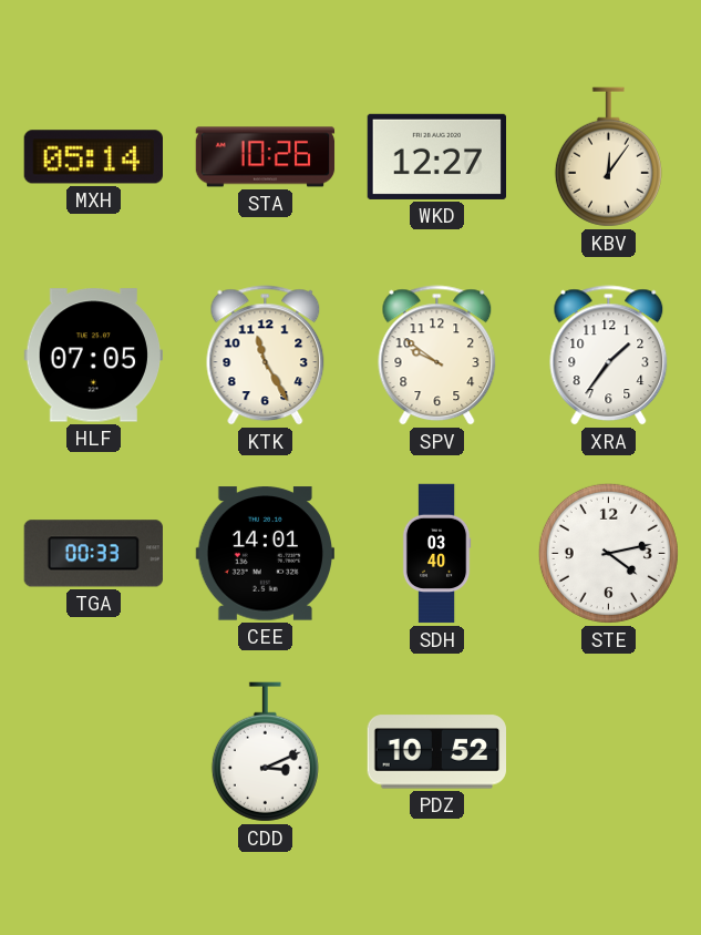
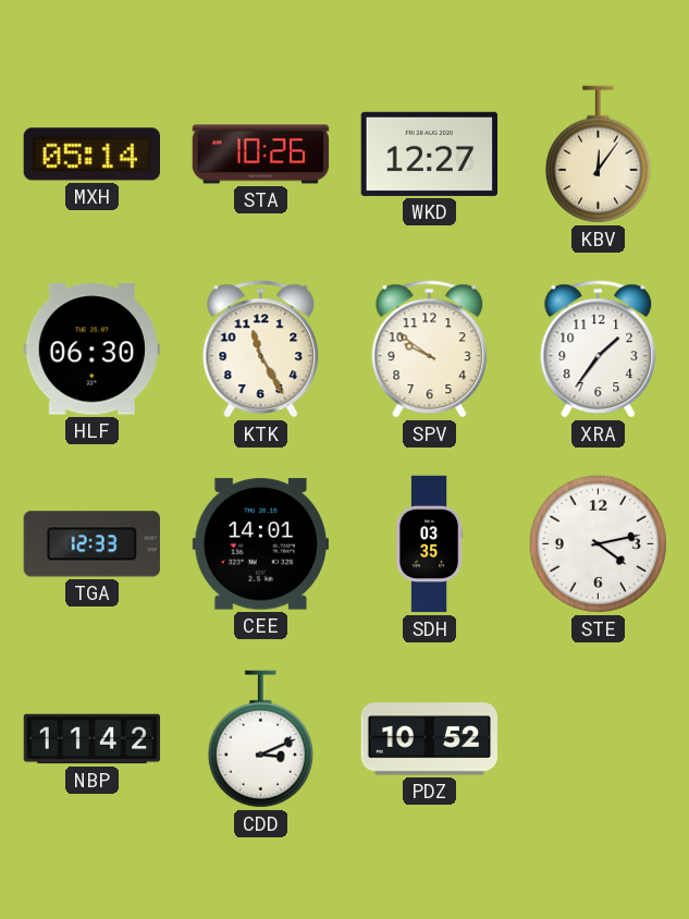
HLF: 07:05 -> 06:30
TGA: 00:33 -> 12:33
SDH: 03:40 -> 03:35
NBP: none -> 11:42
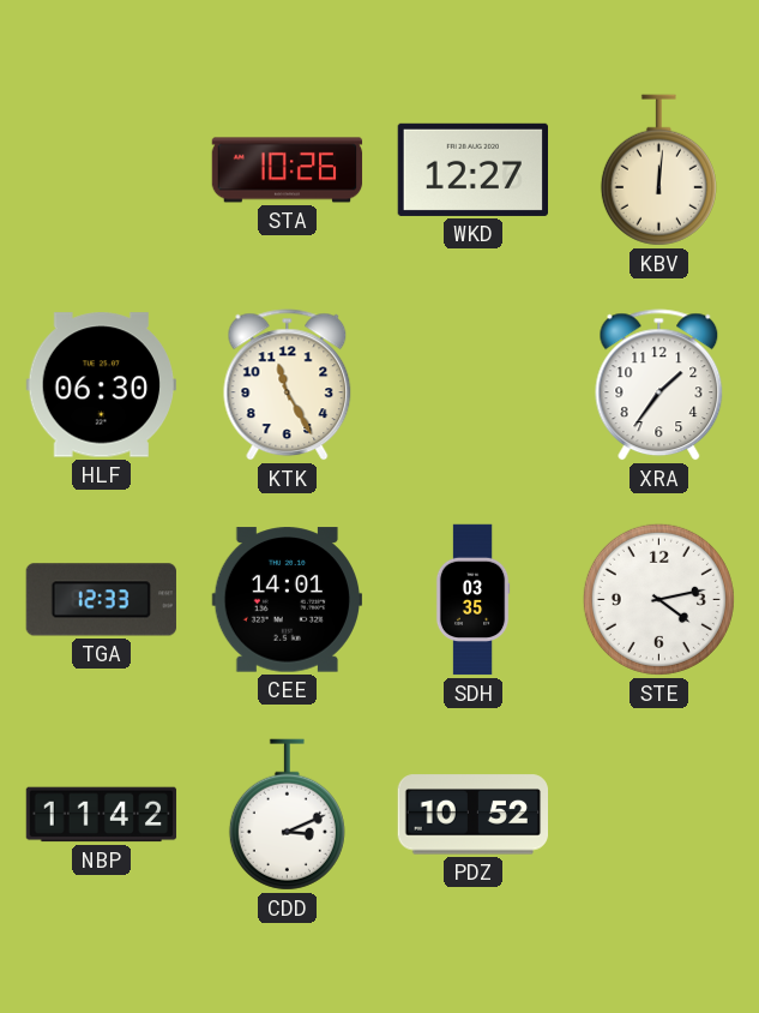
MXH: 05:14 -> none
KBV: 12:06 -> 12:01
SPV: 9:51 -> none
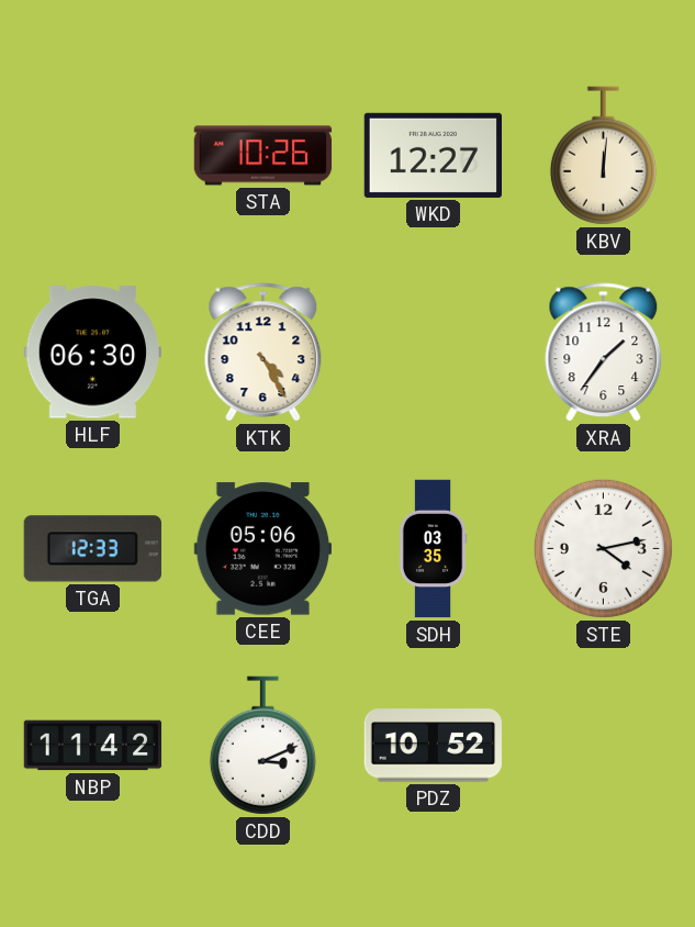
KTK: 11:25 -> 4:25
CEE: 14:01 -> 05:06
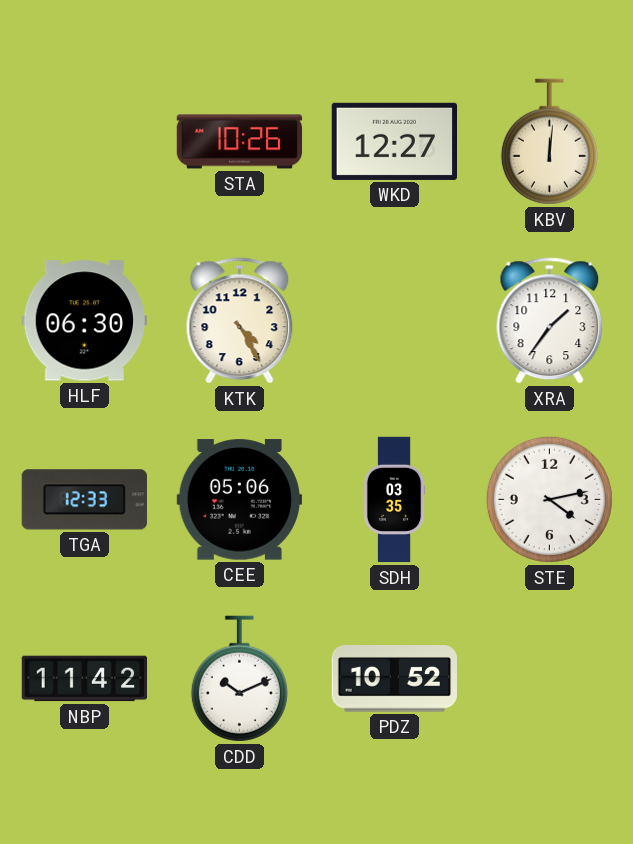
CDD: 3:11 -> 10:11
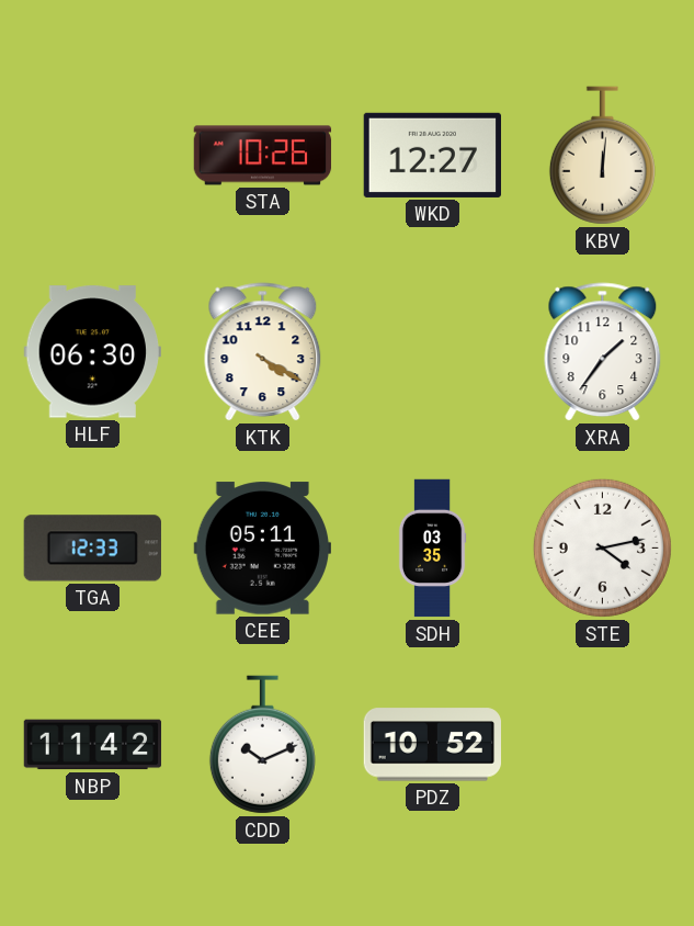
KTK: 4:25 -> 4:20
CEE: 05:06 -> 05:11
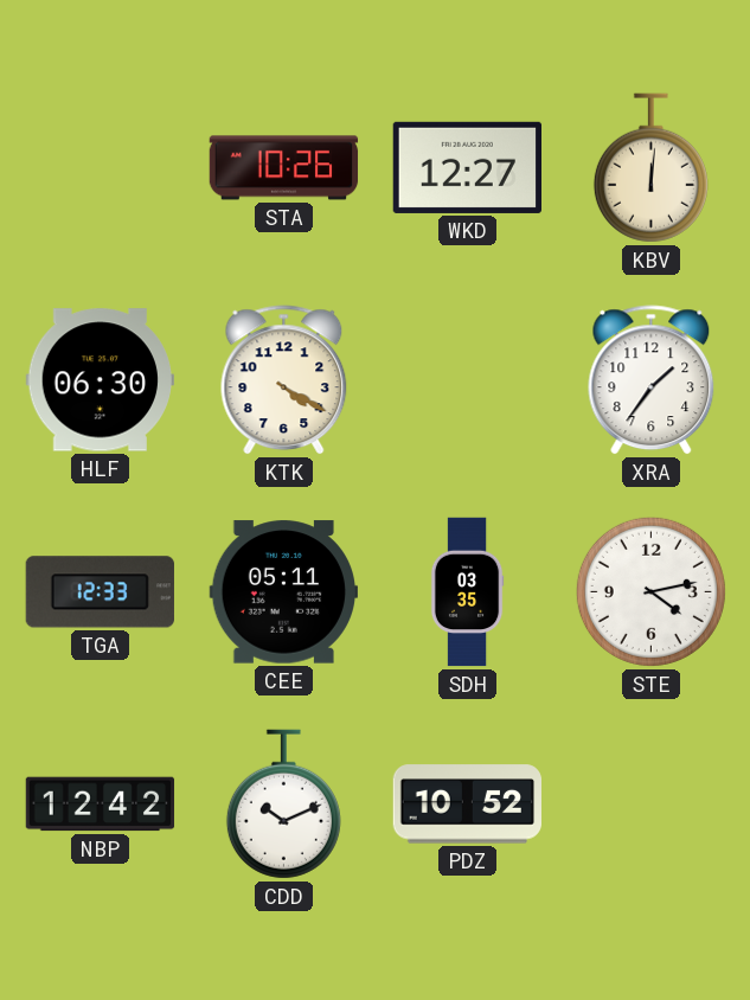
NBP: 11:42 -> 12:42
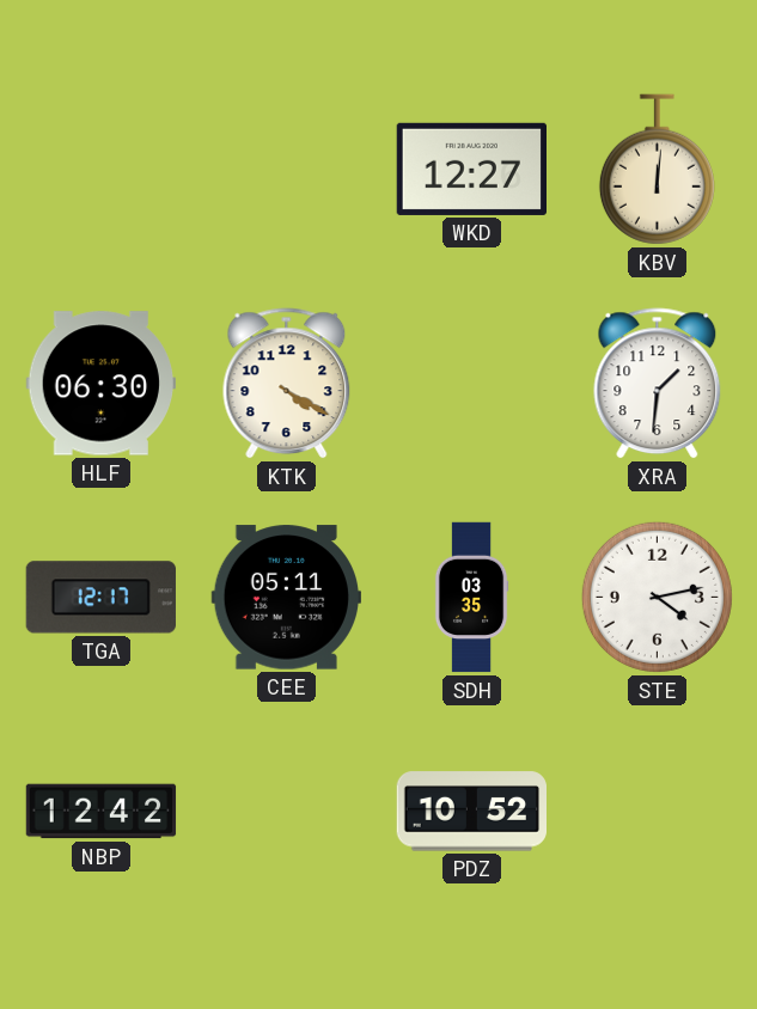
STA: 10:26 -> none
XRA: 1:36 -> 1:31
TGA: 12:33 -> 12:17
CDD: 10:11 -> none
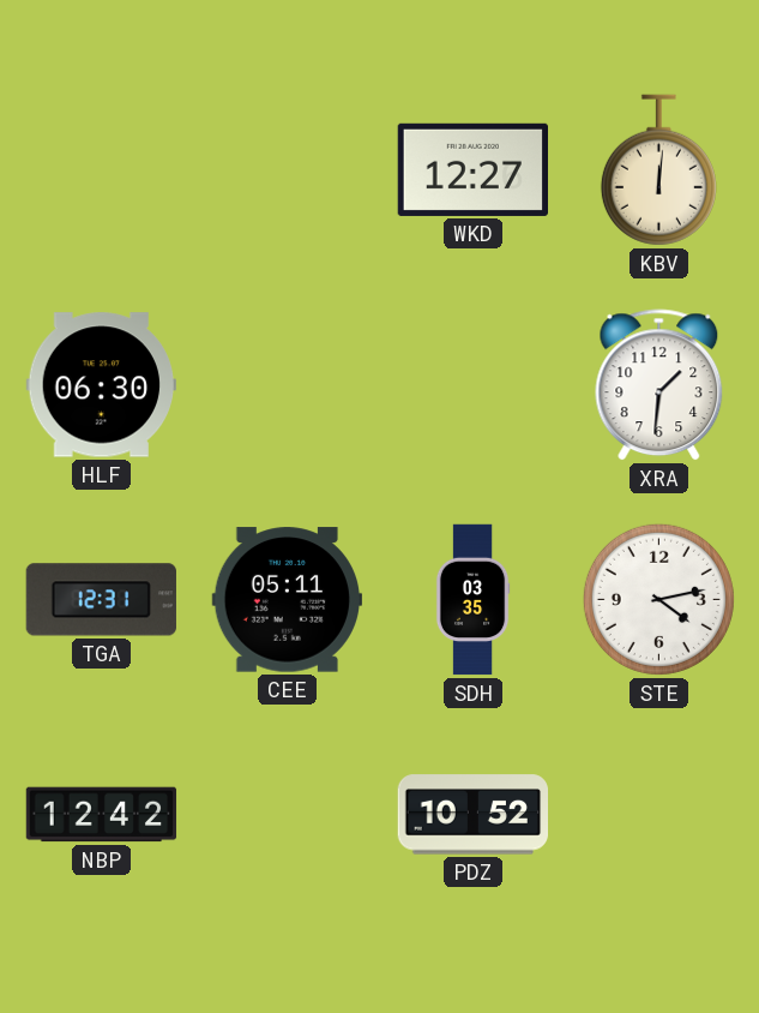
KTK: 4:20 -> none
TGA: 12:17 -> 12:31
